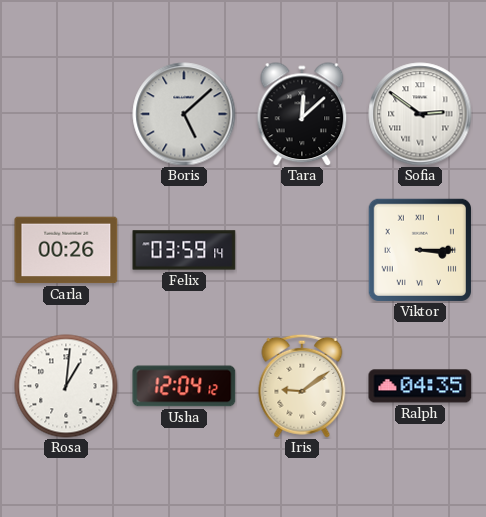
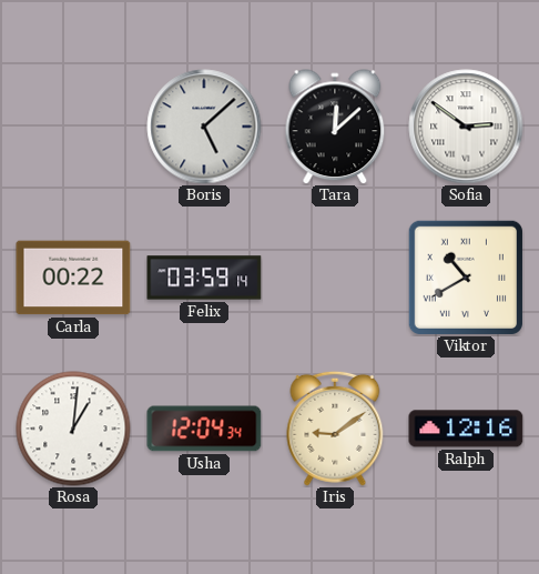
Carla: 00:26 -> 00:22
Viktor: 3:15 -> 10:40
Usha: 12:04:12 -> 12:04:34
Ralph: 04:35 -> 12:16
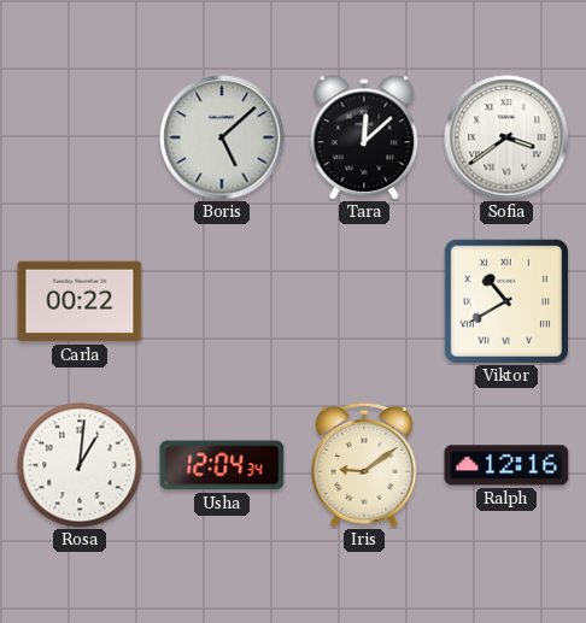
Sofia: 2:51 -> 3:39
Felix: 03:59 -> none
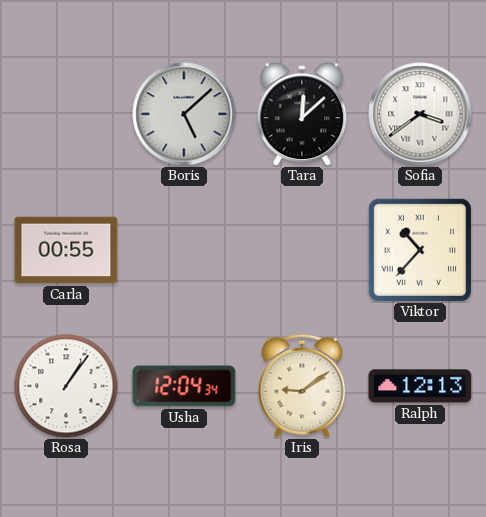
Carla: 00:22 -> 00:55
Viktor: 10:40 -> 10:37
Rosa: 1:01 -> 1:06
Ralph: 12:16 -> 12:13
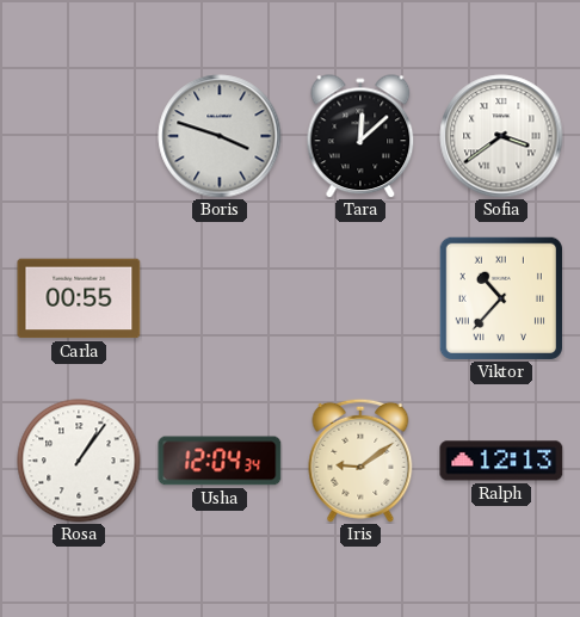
Boris: 5:08 -> 3:48
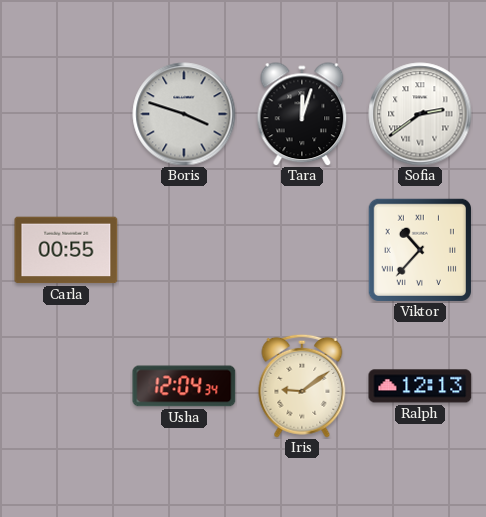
Tara: 12:08 -> 12:03
Sofia: 3:39 -> 2:39
Rosa: 1:06 -> none
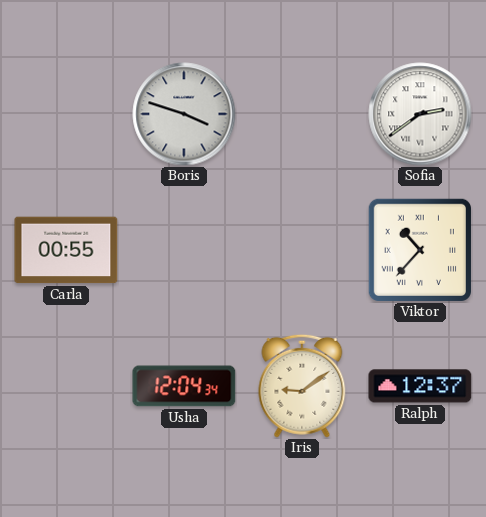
Tara: 12:03 -> none
Ralph: 12:13 -> 12:37
